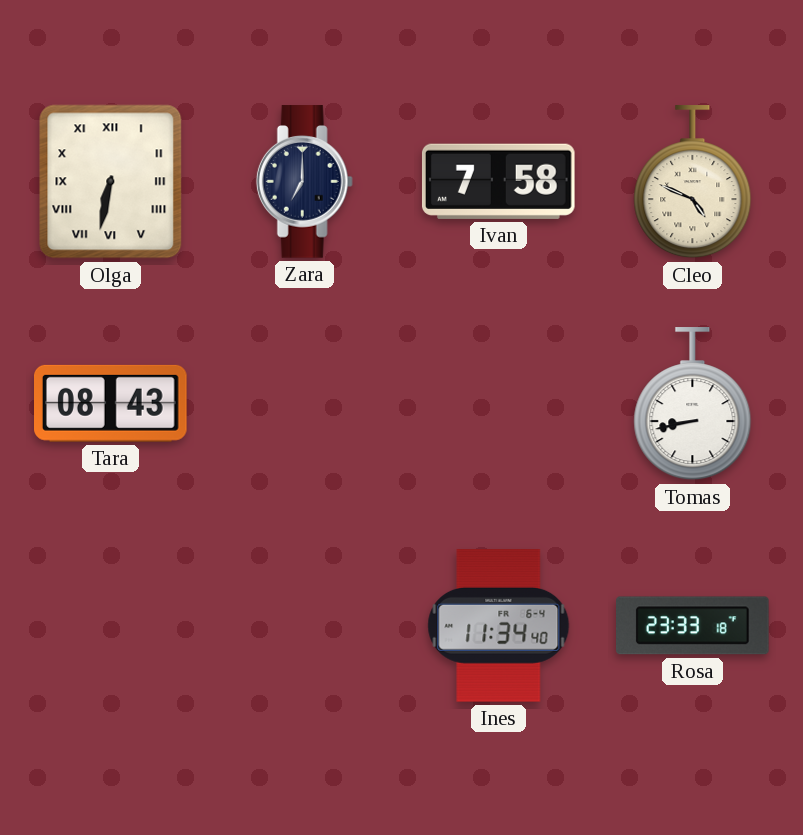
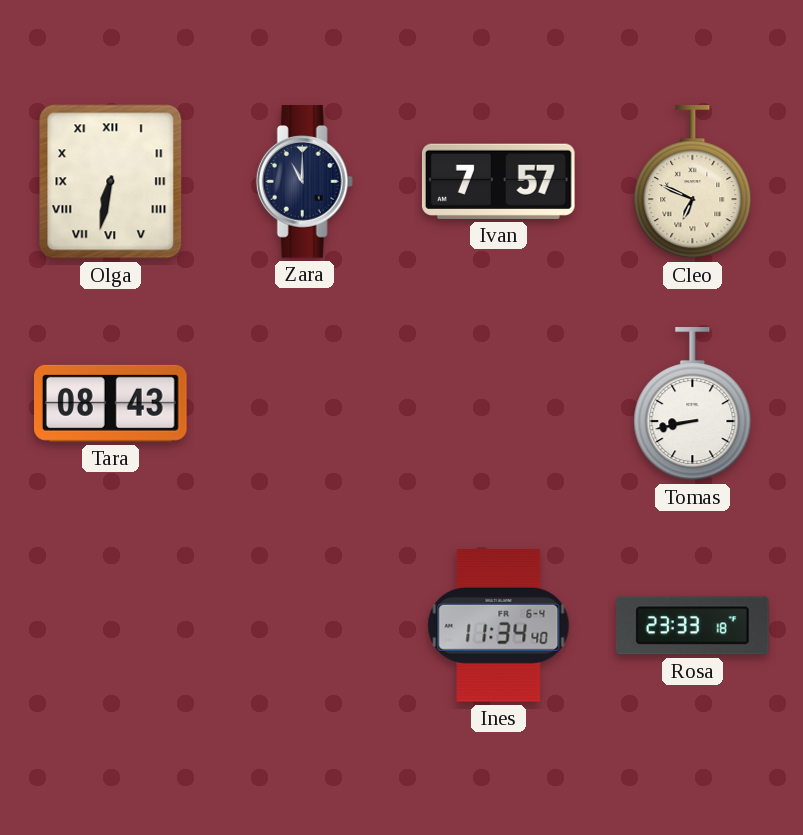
Zara: 7:00 -> 11:00
Ivan: 7:58 -> 7:57
Cleo: 4:49 -> 6:49
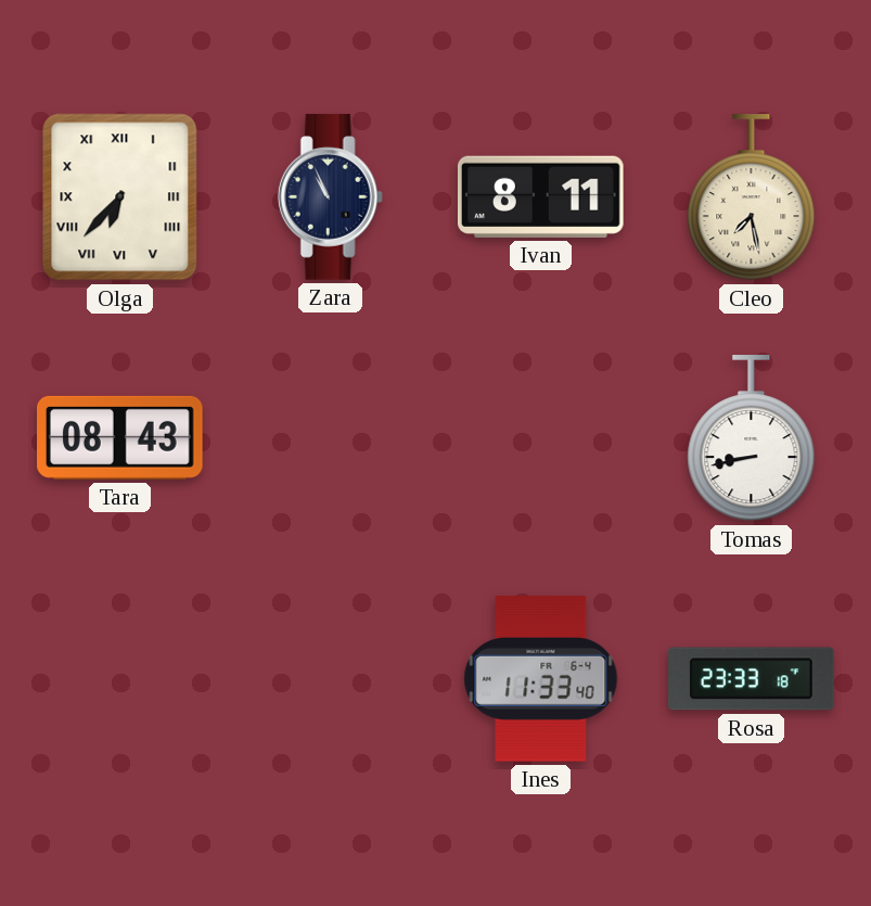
Olga: 6:32 -> 6:37
Zara: 11:00 -> 10:56
Ivan: 7:57 -> 8:11
Cleo: 6:49 -> 7:28
Ines: 11:34 -> 11:33
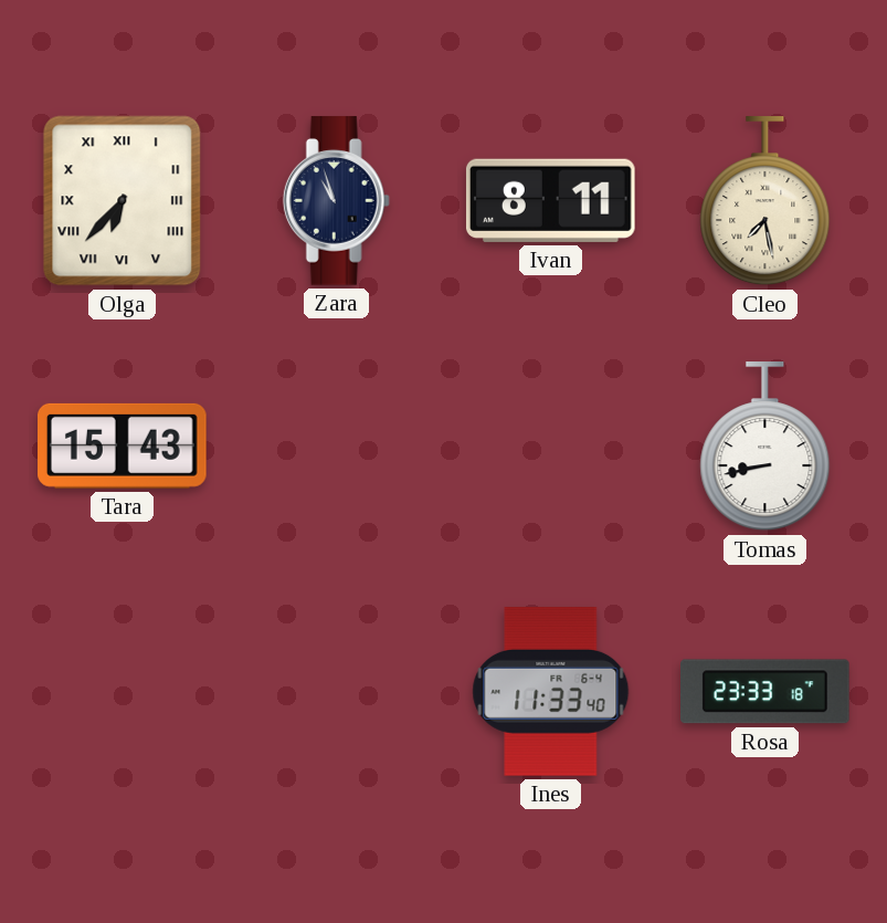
Zara: 10:56 -> 10:57
Tara: 08:43 -> 15:43
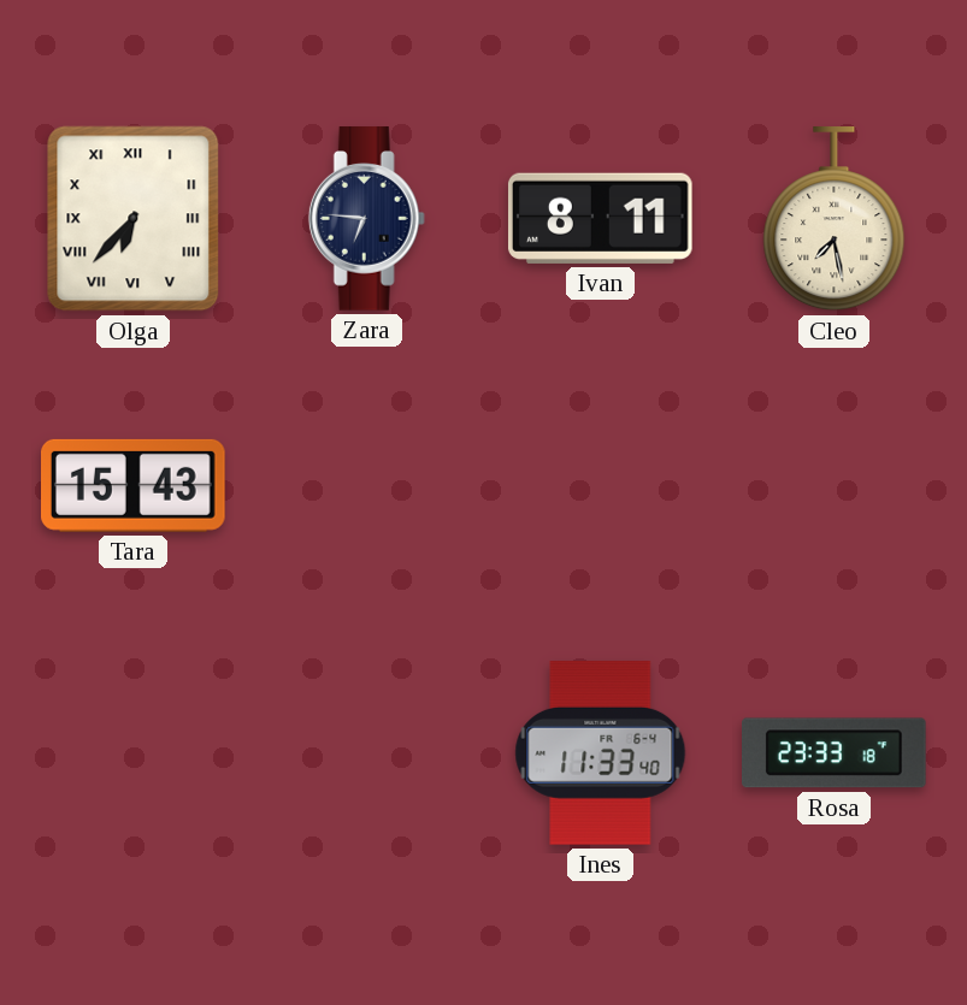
Zara: 10:57 -> 6:46
Tomas: 8:43 -> none
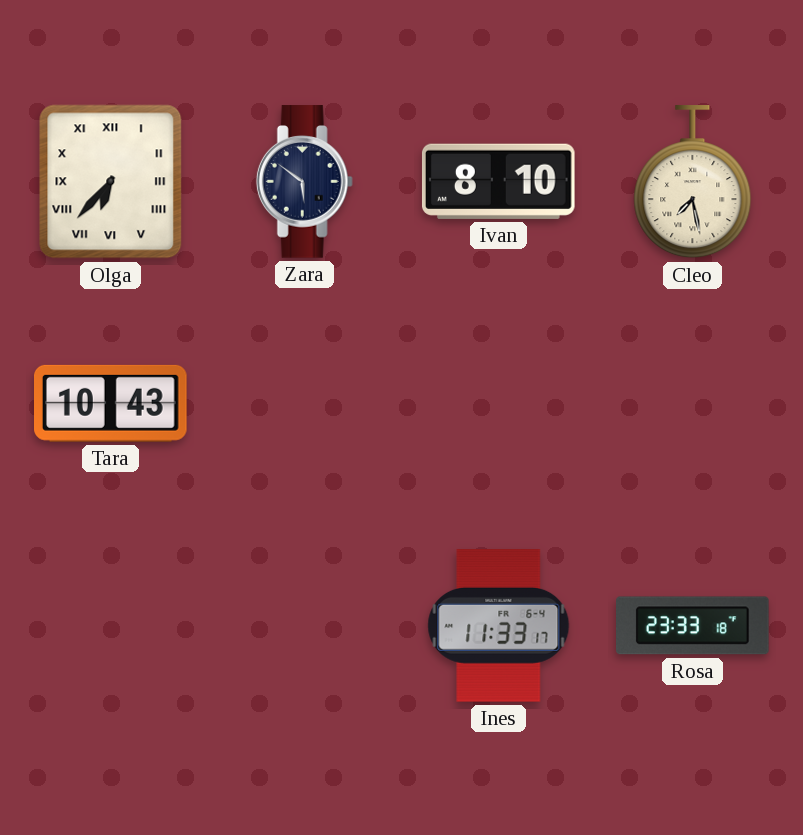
Zara: 6:46 -> 5:51
Ivan: 8:11 -> 8:10
Tara: 15:43 -> 10:43
Ines: 11:33:40 -> 11:33:17
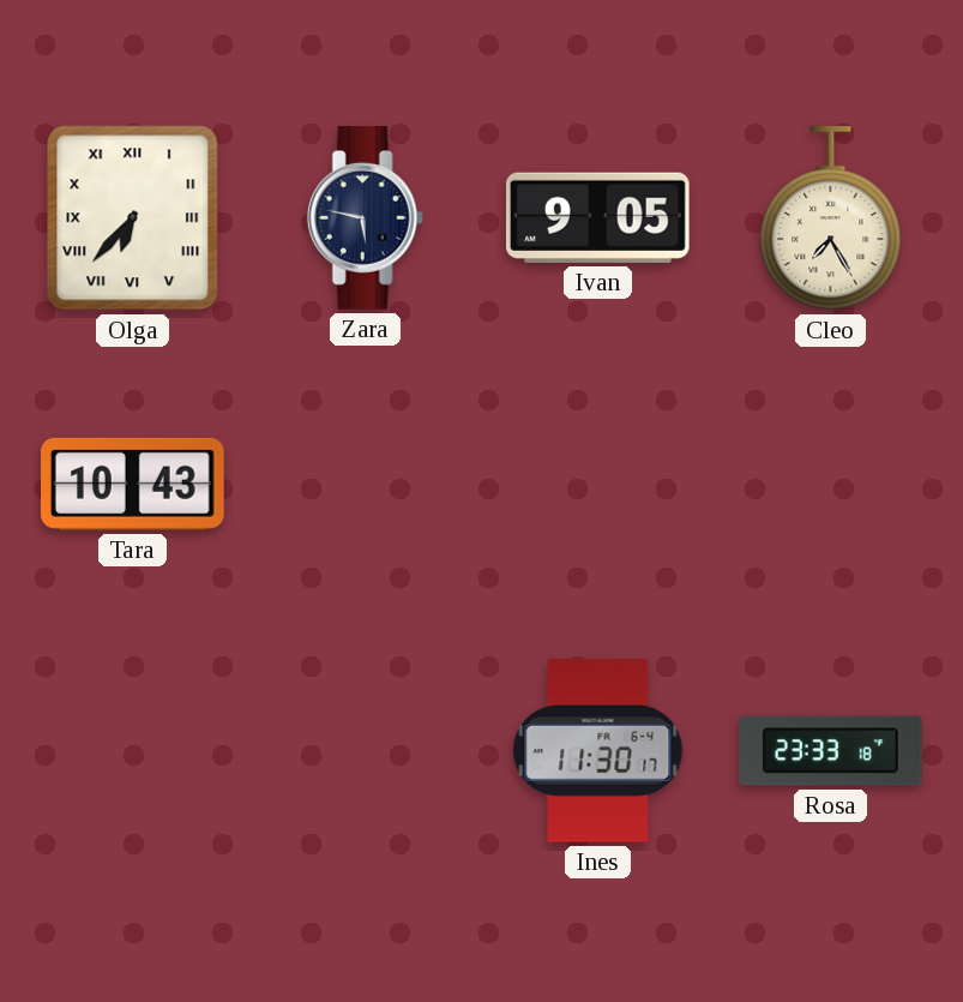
Zara: 5:51 -> 5:47
Ivan: 8:10 -> 9:05
Cleo: 7:28 -> 7:25
Ines: 11:33 -> 11:30
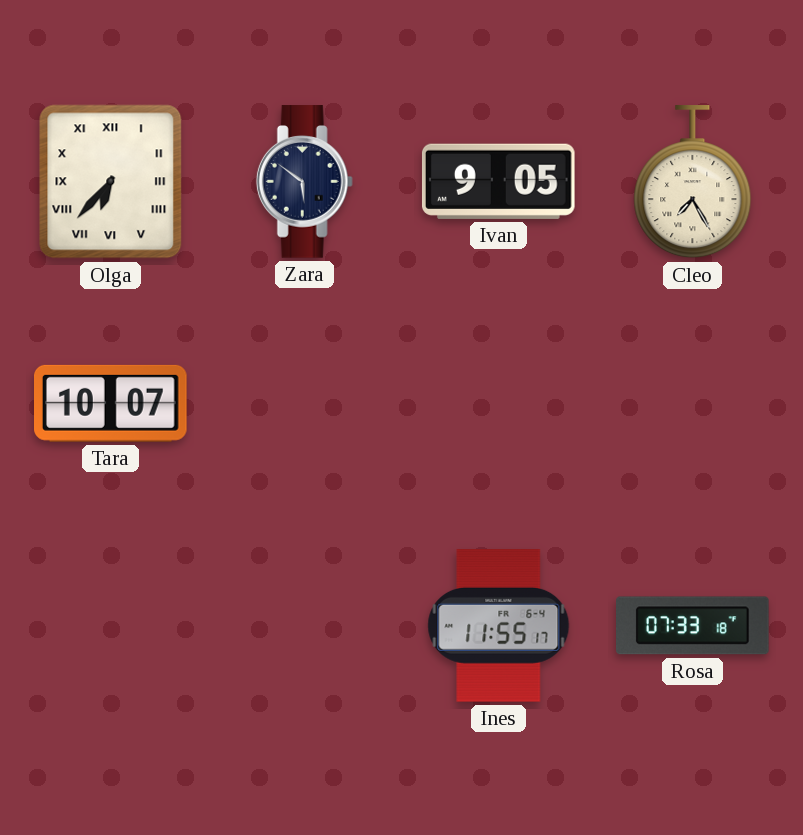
Zara: 5:47 -> 5:51
Tara: 10:43 -> 10:07
Ines: 11:30 -> 11:55
Rosa: 23:33 -> 07:33
